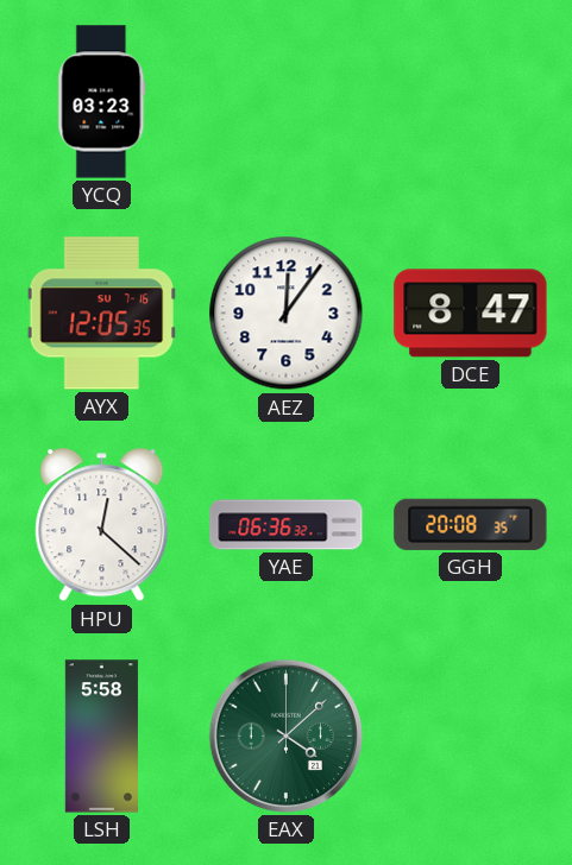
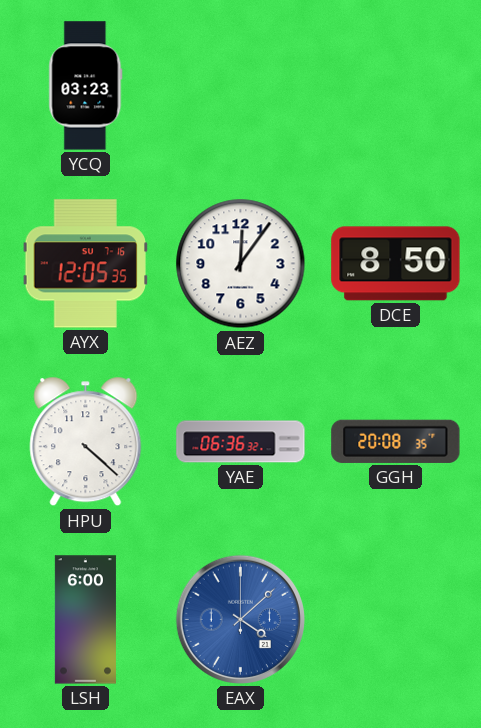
DCE: 8:47 -> 8:50
HPU: 12:22 -> 4:22
LSH: 5:58 -> 6:00
EAX dial: green -> blue
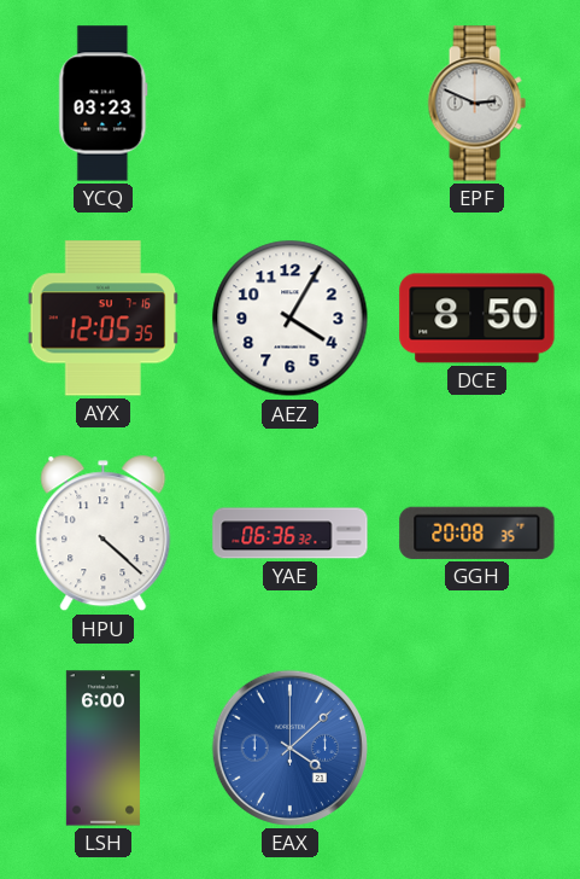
EPF: none -> 2:49
AEZ: 12:06 -> 4:05
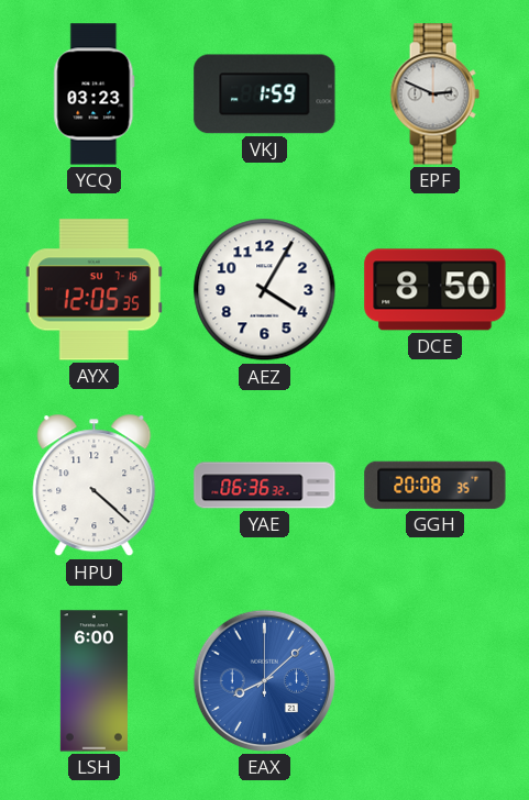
VKJ: none -> 1:59
EAX: 4:08 -> 8:08
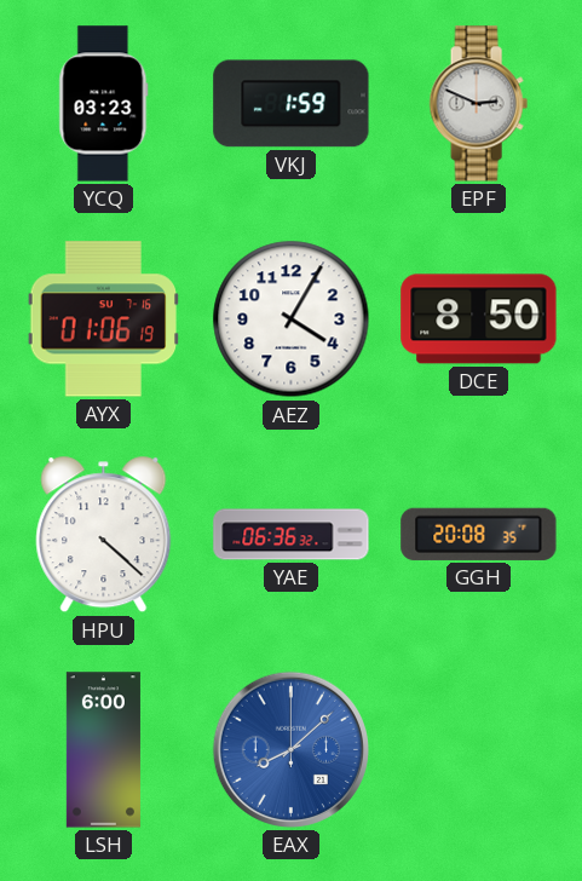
AYX: 12:05 -> 01:06
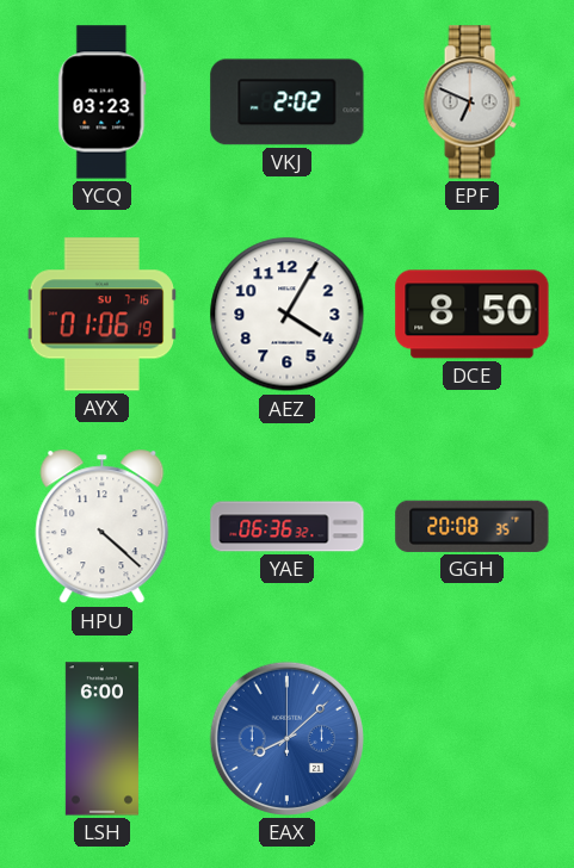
VKJ: 1:59 -> 2:02
EPF: 2:49 -> 6:49
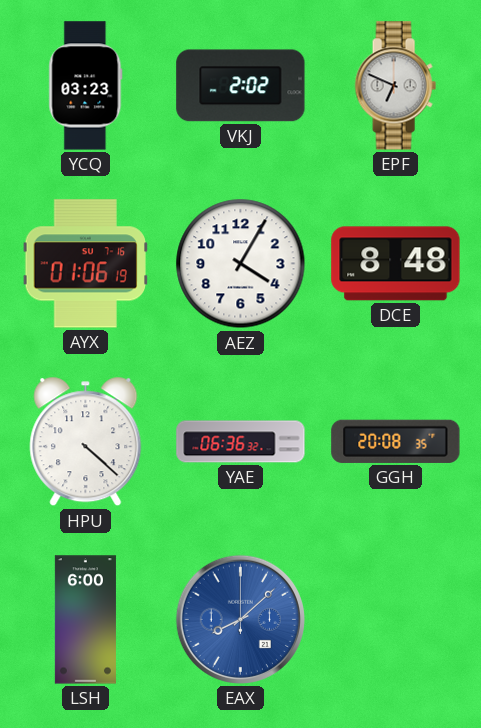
DCE: 8:50 -> 8:48
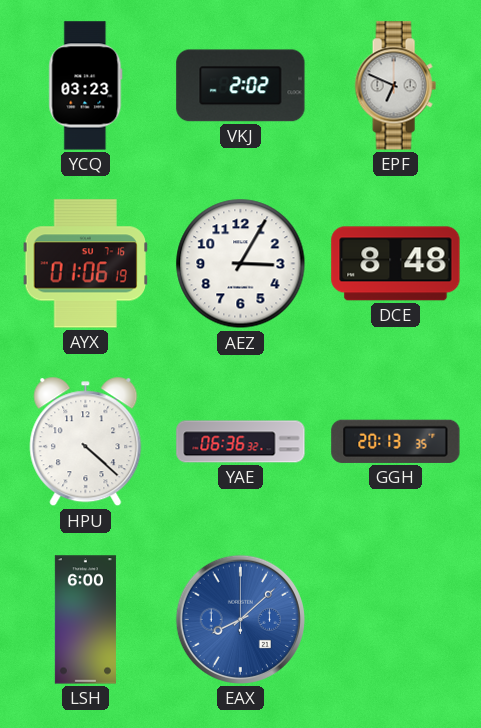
AEZ: 4:05 -> 3:05
GGH: 20:08 -> 20:13
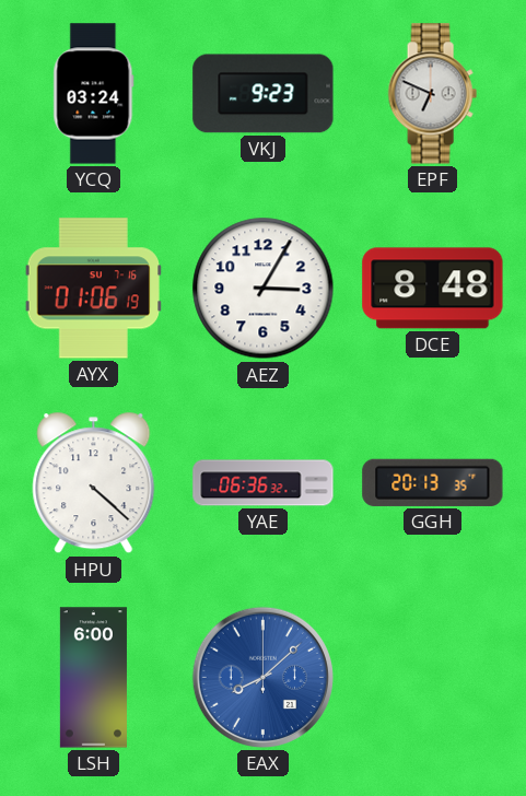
YCQ: 03:23 -> 03:24
VKJ: 2:02 -> 9:23
